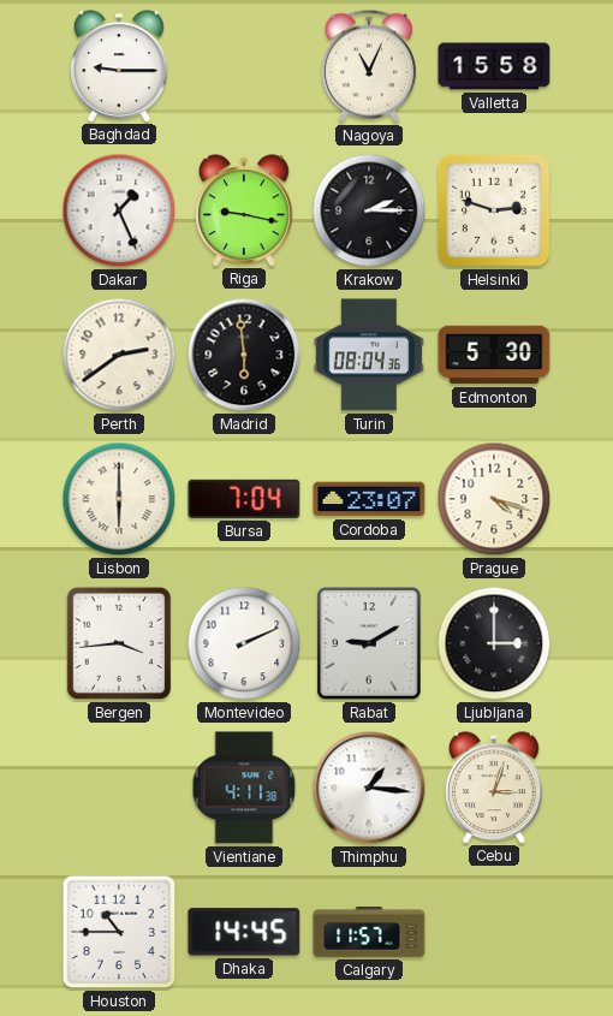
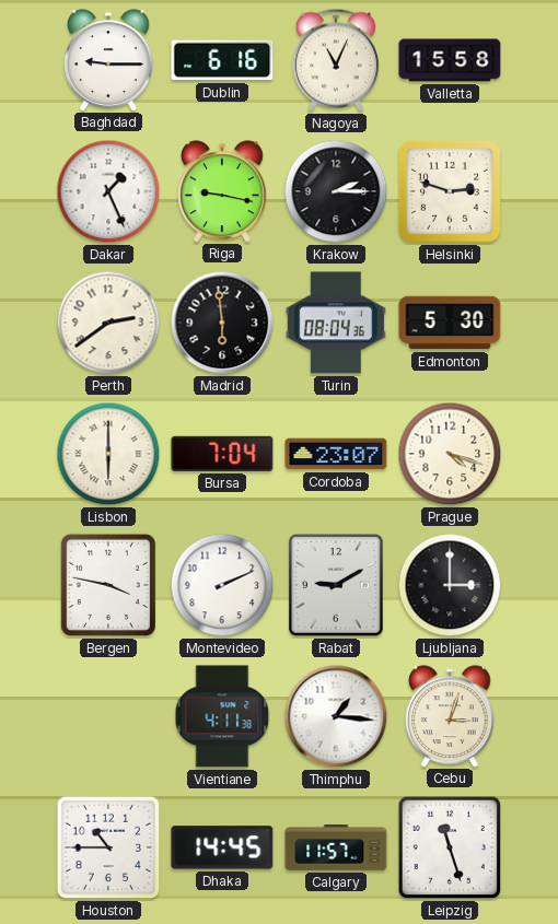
Dublin: none -> 6:16
Bergen: 3:44 -> 3:47
Leipzig: none -> 11:27
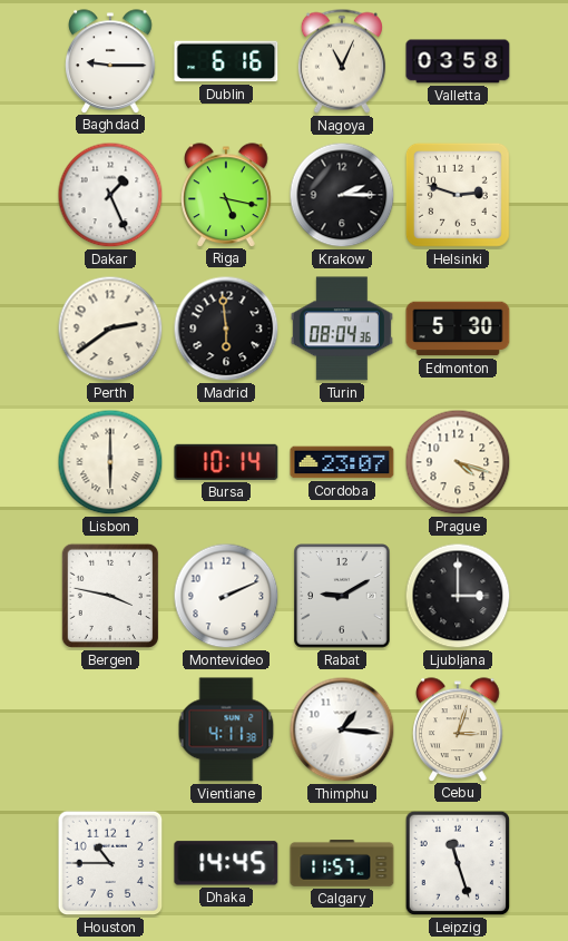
Valletta: 15:58 -> 03:58
Riga: 9:17 -> 5:17
Bursa: 7:04 -> 10:14
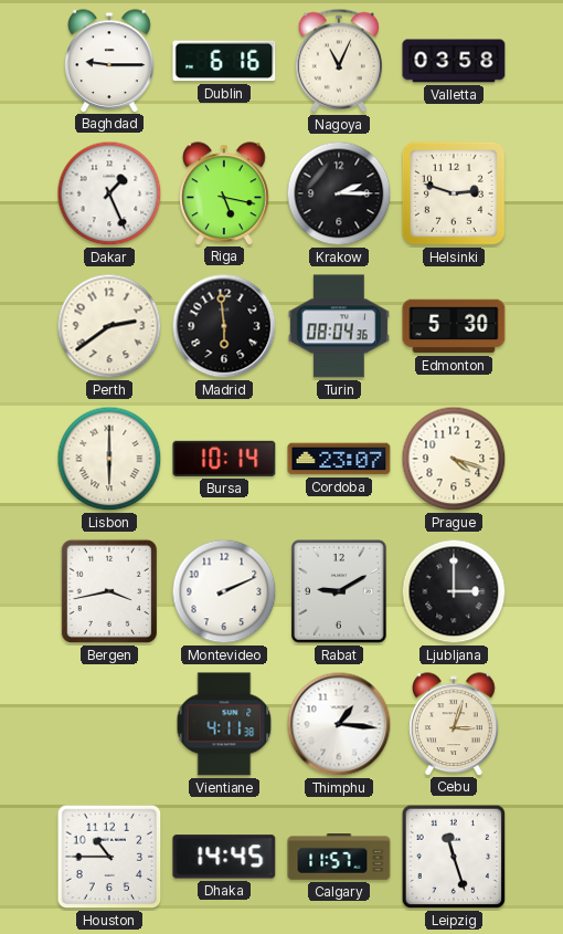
Bergen: 3:47 -> 3:43
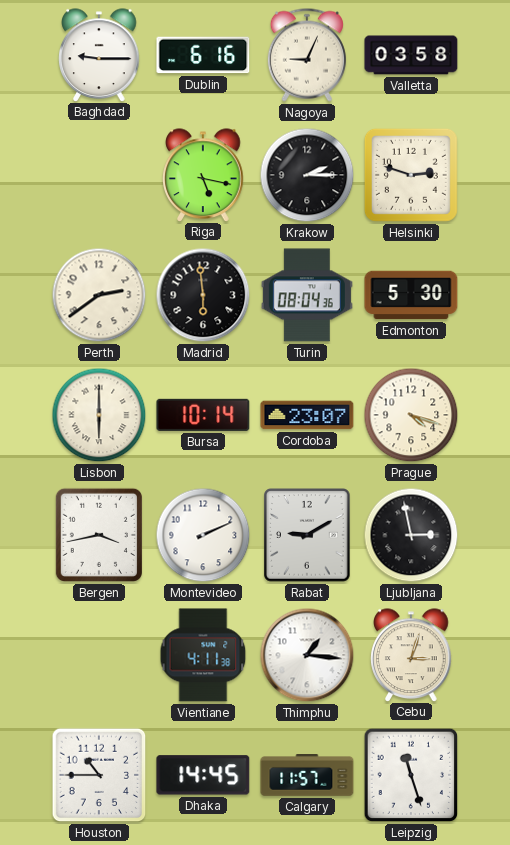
Nagoya: 11:04 -> 9:04
Dakar: 1:26 -> none
Ljubljana: 3:00 -> 2:58
